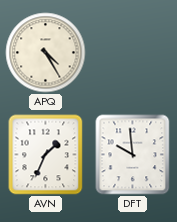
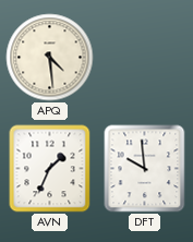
APQ: 4:25 -> 4:29
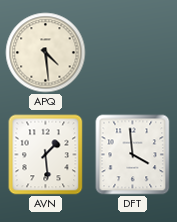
AVN: 1:34 -> 1:29
DFT: 9:59 -> 3:59
